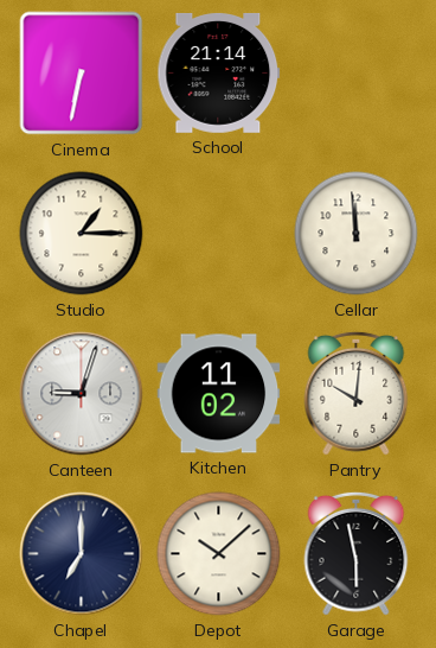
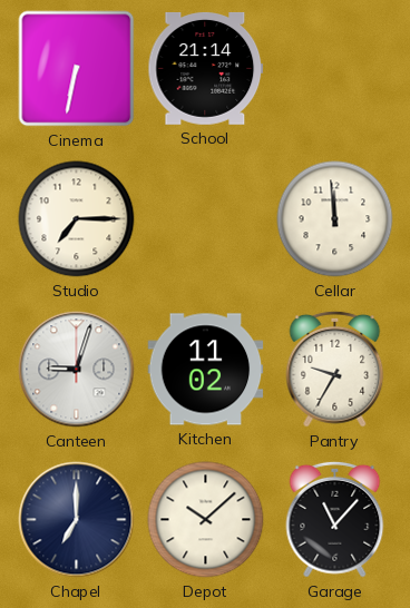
Studio: 1:15 -> 7:15
Pantry: 10:01 -> 9:35
Garage: 5:58 -> 11:07
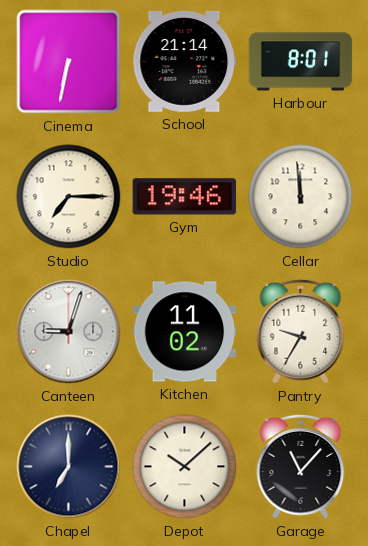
Harbour: none -> 8:01
Gym: none -> 19:46
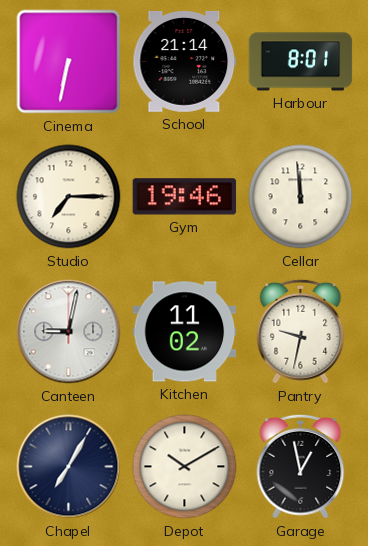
Canteen: 9:03 -> 9:02
Pantry: 9:35 -> 9:32
Chapel: 7:00 -> 7:05
Depot: 10:08 -> 10:10
Garage: 11:07 -> 12:58
